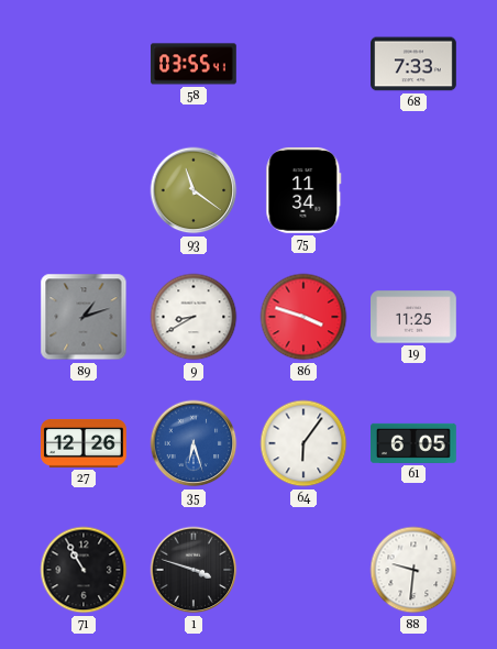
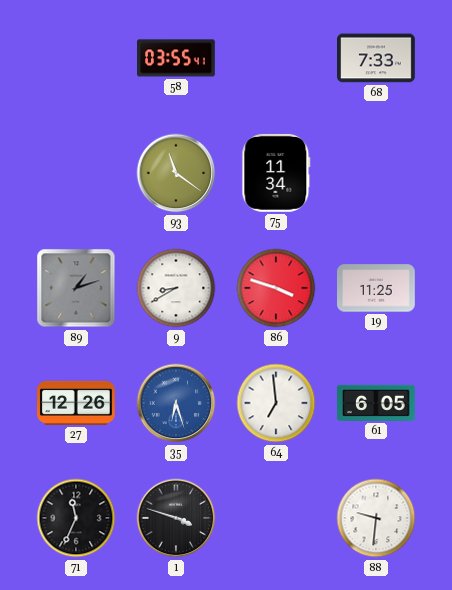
64: 6:06 -> 6:59
71: 10:55 -> 11:34
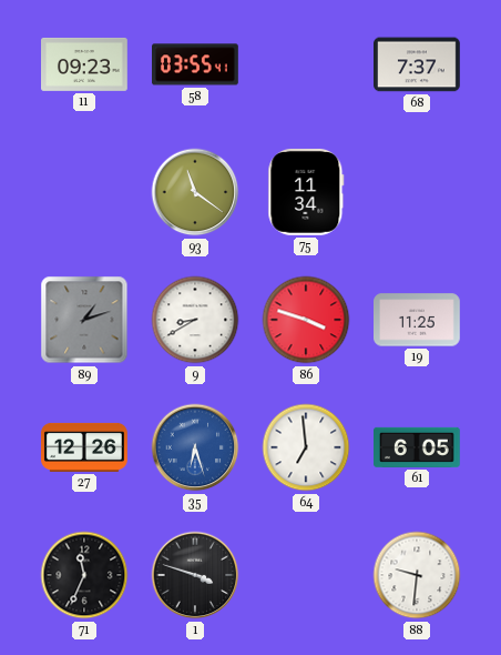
11: none -> 09:23
68: 7:33 -> 7:37
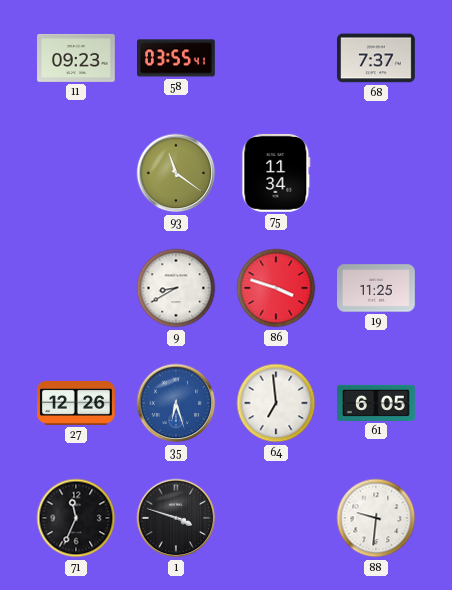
89: 1:12 -> none
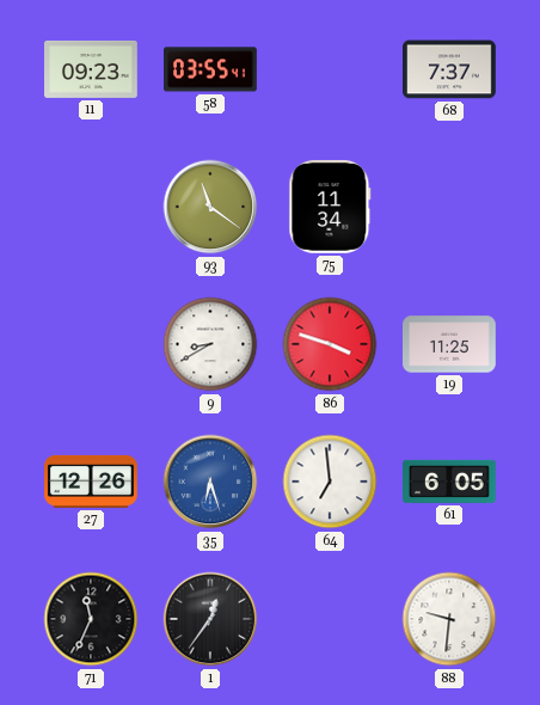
1: 3:48 -> 12:36
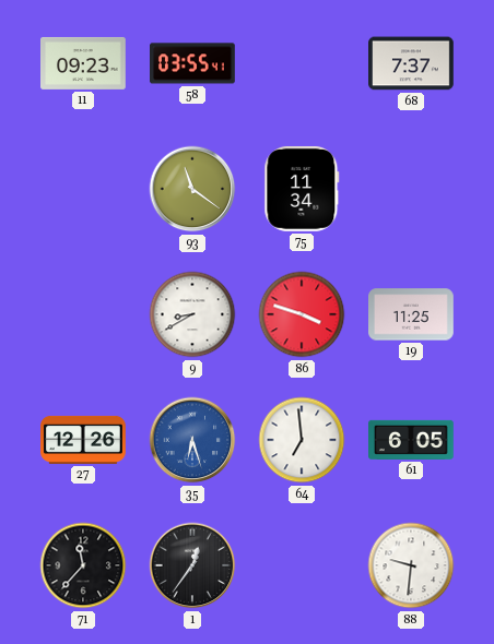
71: 11:34 -> 11:37
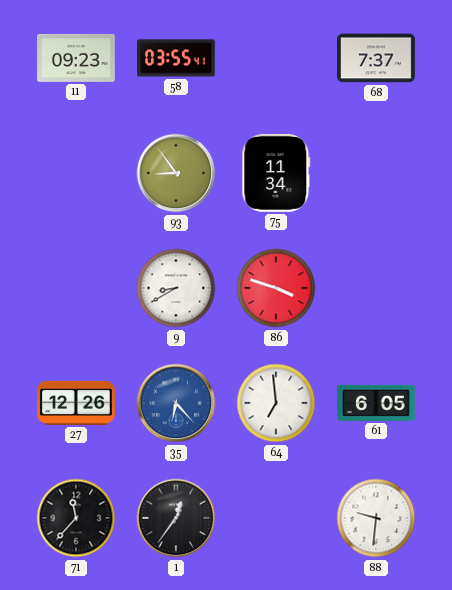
93: 11:21 -> 8:54
19: 11:25 -> none
35: 6:27 -> 6:23
